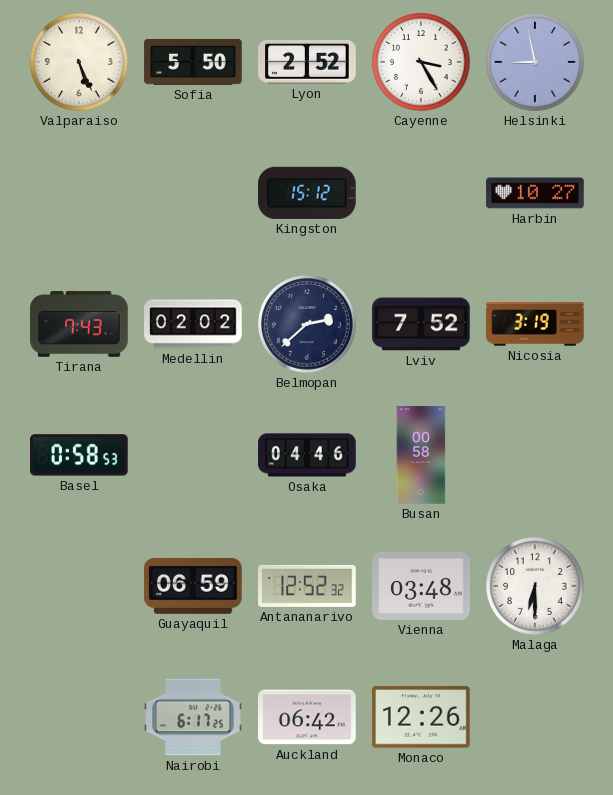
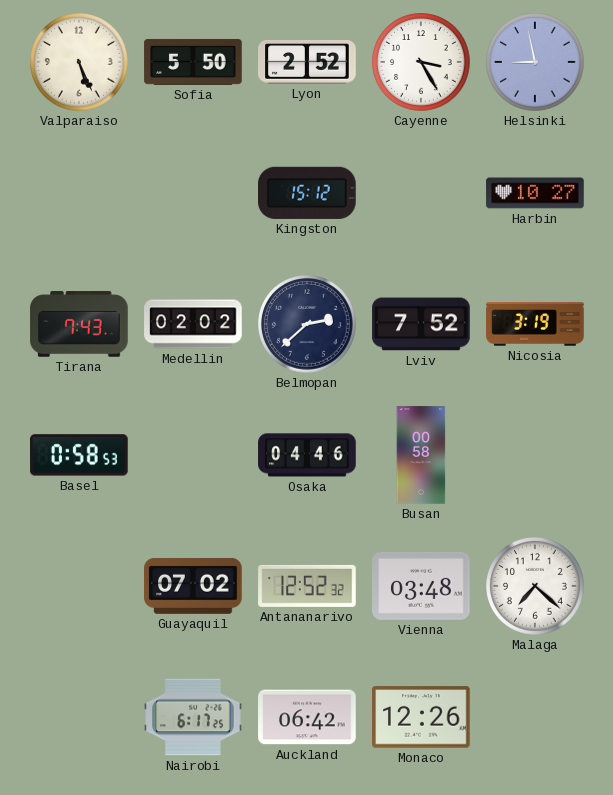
Guayaquil: 06:59 -> 07:02
Malaga: 6:30 -> 7:22
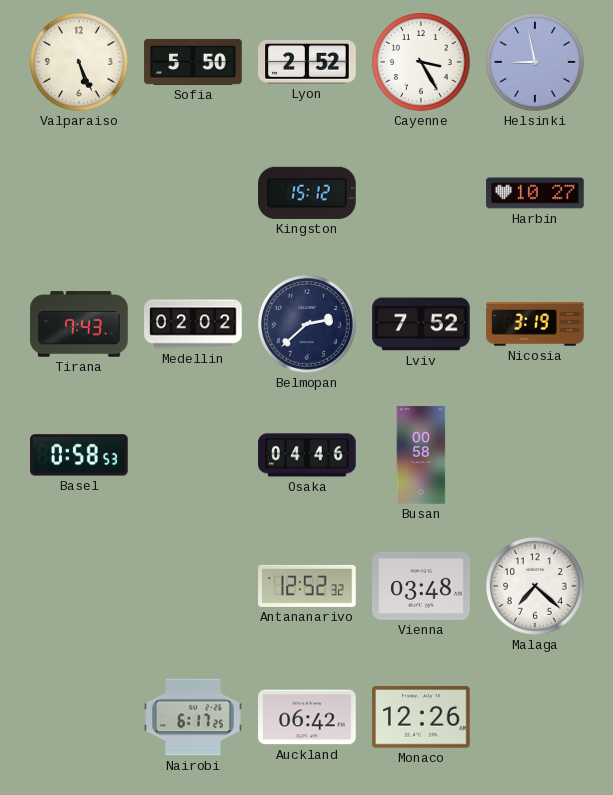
Guayaquil: 07:02 -> none
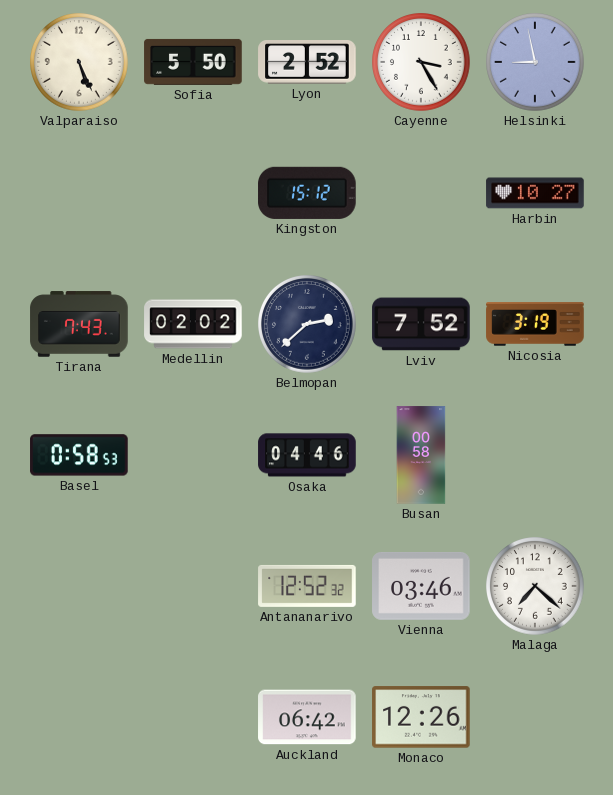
Vienna: 03:48 -> 03:46
Nairobi: 6:17 -> none
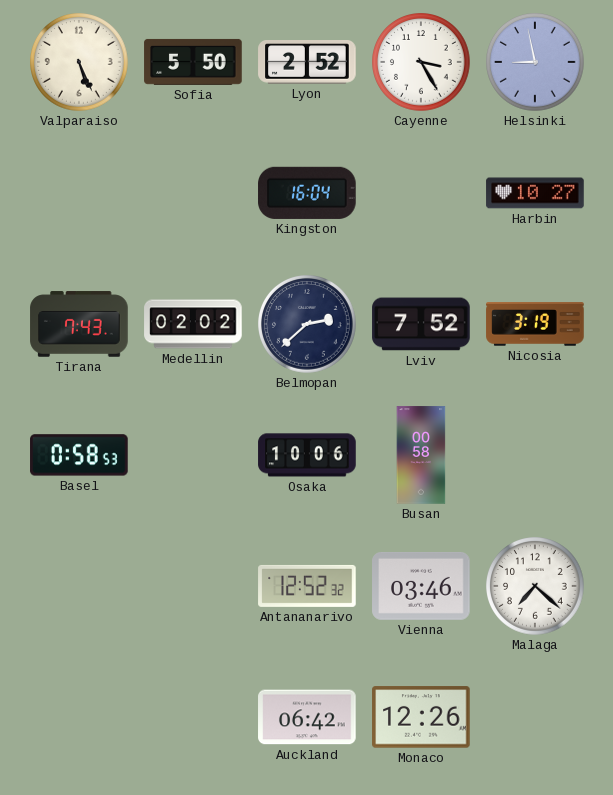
Kingston: 15:12 -> 16:04
Osaka: 04:46 -> 10:06
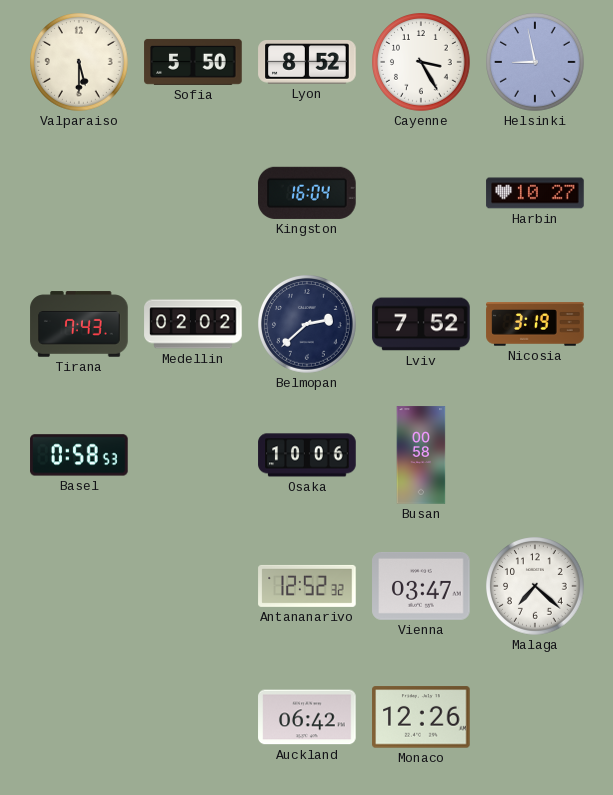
Valparaiso: 5:26 -> 5:30
Lyon: 2:52 -> 8:52
Vienna: 03:46 -> 03:47
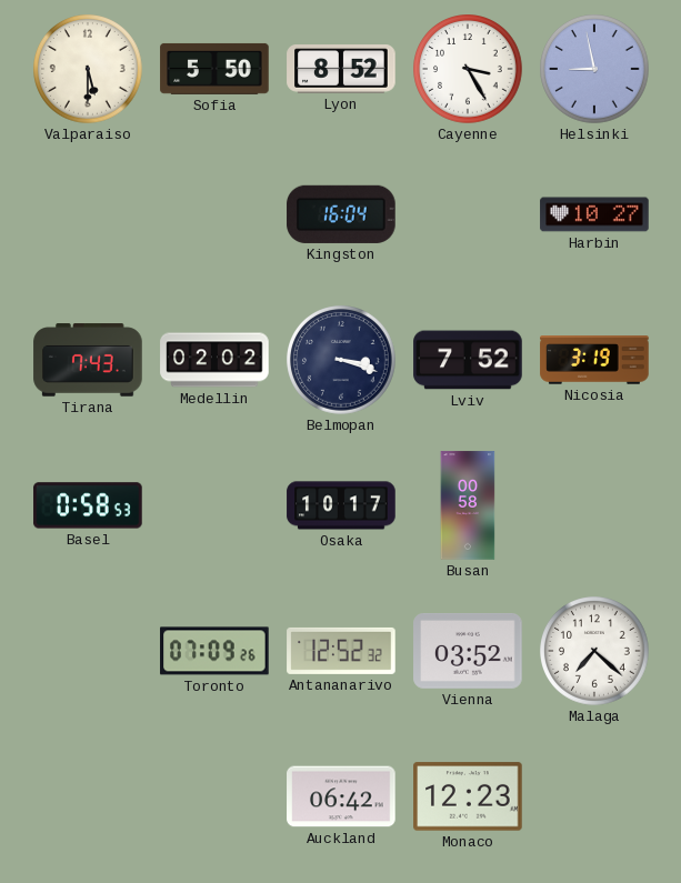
Belmopan: 2:38 -> 3:18
Osaka: 10:06 -> 10:17
Toronto: none -> 07:09
Vienna: 03:47 -> 03:52
Monaco: 12:26 -> 12:23
